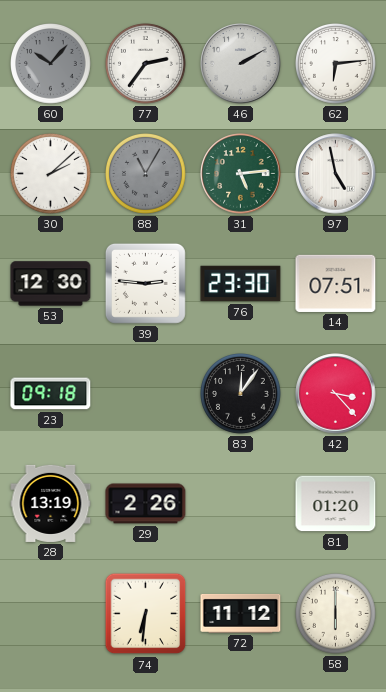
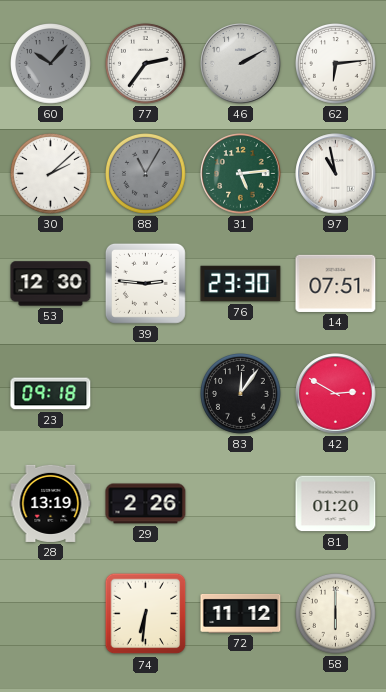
97: 4:58 -> 10:58
42: 3:23 -> 2:50
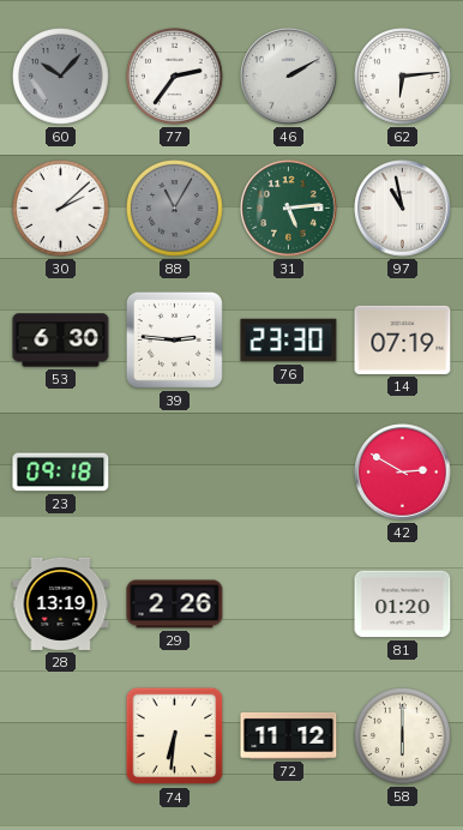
53: 12:30 -> 6:30
14: 07:51 -> 07:19
83: 12:06 -> none
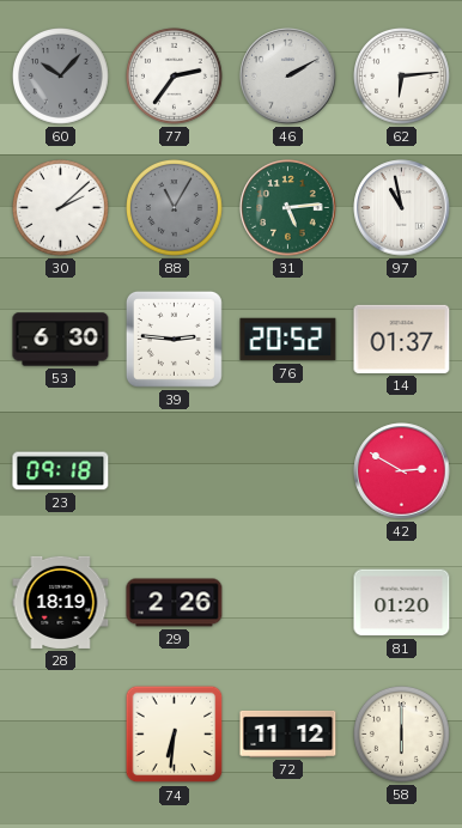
76: 23:30 -> 20:52
14: 07:19 -> 01:37
28: 13:19 -> 18:19
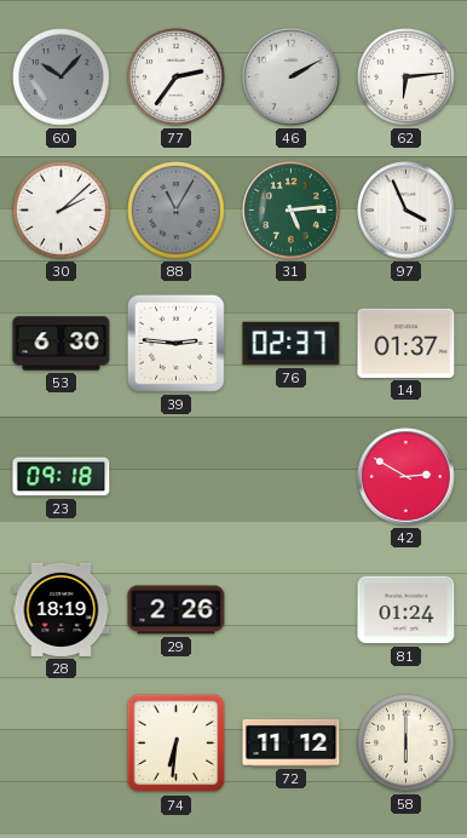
97: 10:58 -> 3:56
76: 20:52 -> 02:37
81: 01:20 -> 01:24
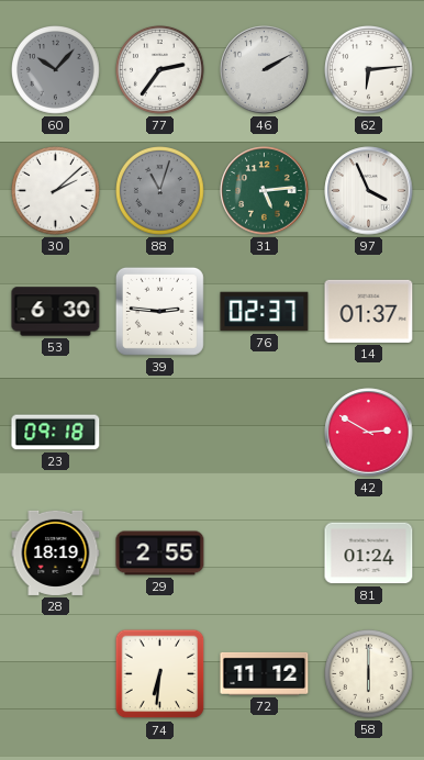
88: 11:05 -> 11:03
29: 2:26 -> 2:55
